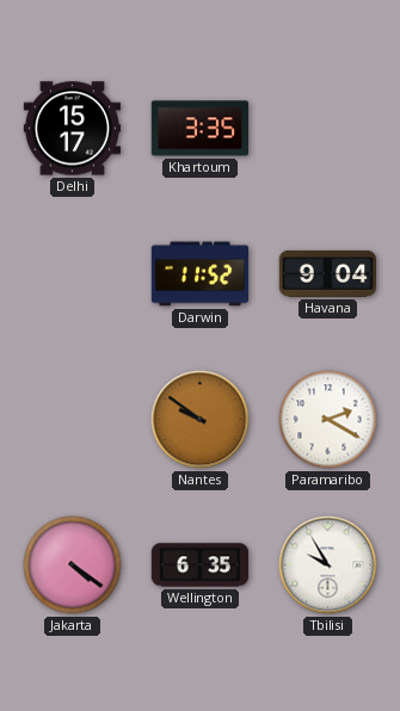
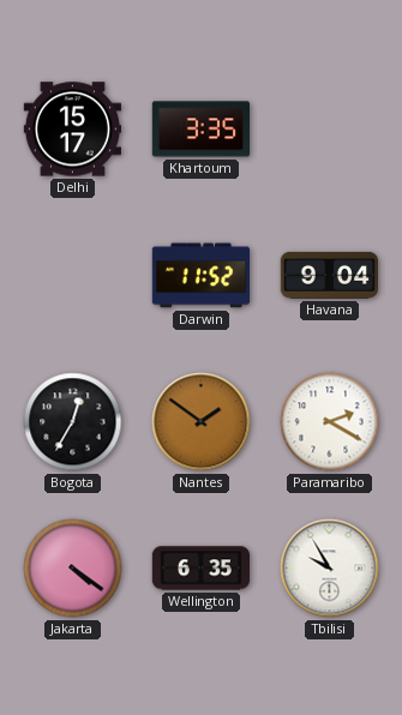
Bogota: none -> 12:35
Nantes: 9:51 -> 1:51
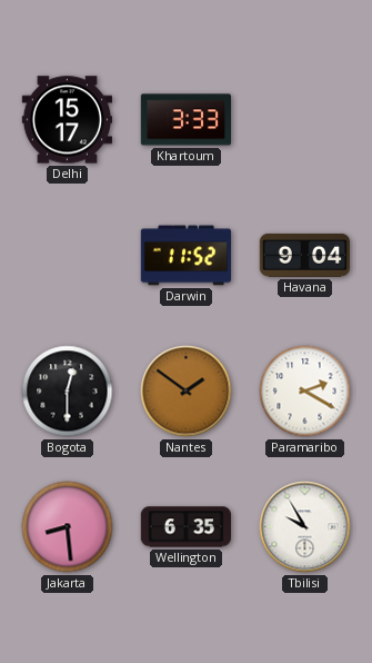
Khartoum: 3:35 -> 3:33
Bogota: 12:35 -> 12:30
Jakarta: 4:21 -> 8:29
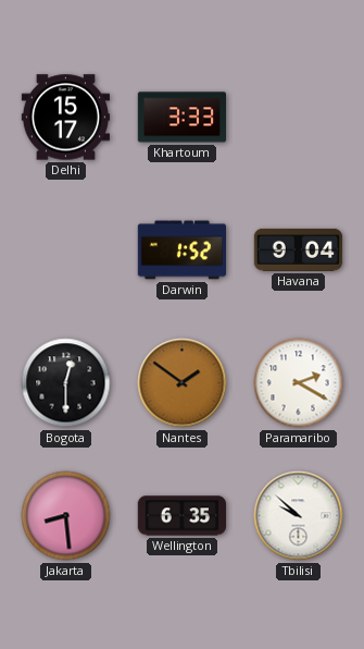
Darwin: 11:52 -> 1:52
Tbilisi: 9:55 -> 9:52
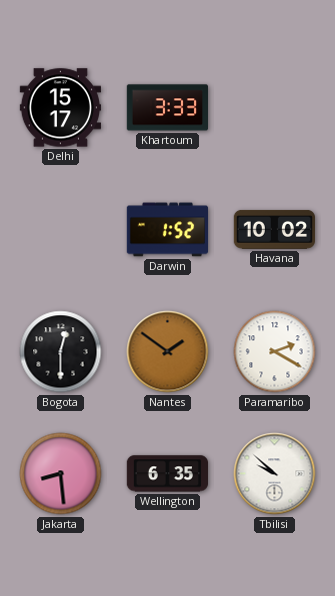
Havana: 9:04 -> 10:02
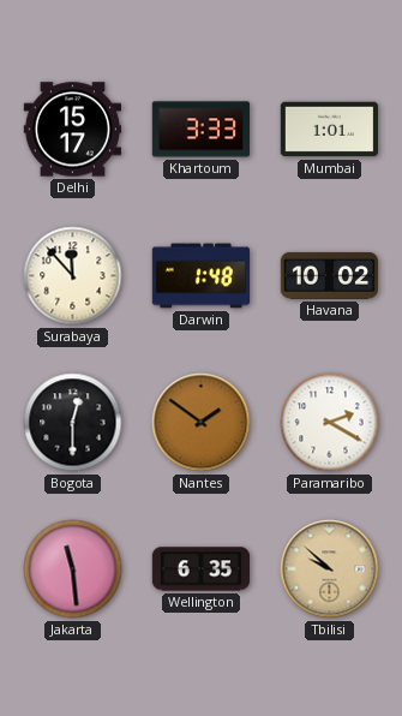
Mumbai: none -> 1:01
Surabaya: none -> 11:53
Darwin: 1:52 -> 1:48
Jakarta: 8:29 -> 11:29
Tbilisi dial: white -> champagne
